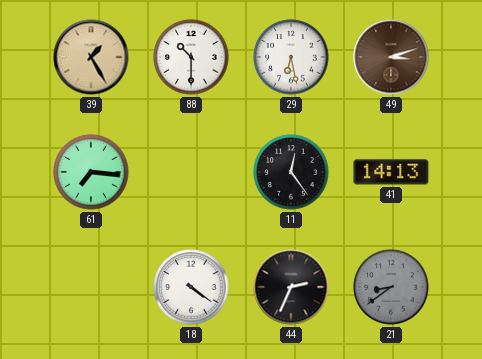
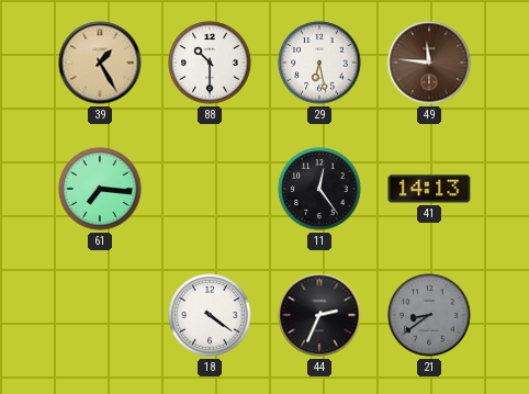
49: 3:12 -> 11:46
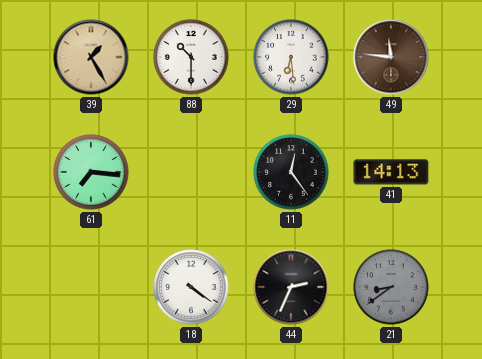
29: 6:28 -> 6:29
